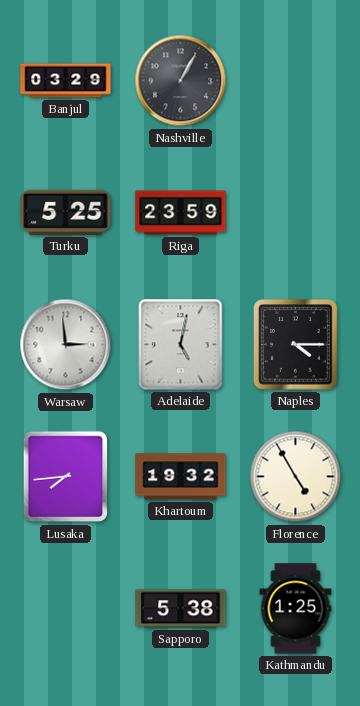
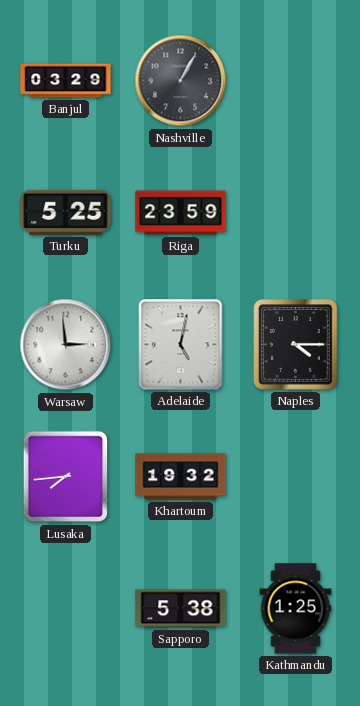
Florence: 4:55 -> none
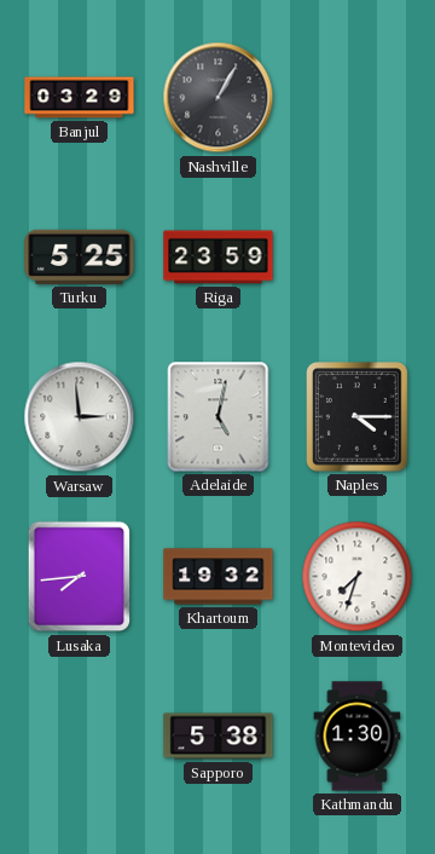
Montevideo: none -> 7:33
Kathmandu: 1:25 -> 1:30
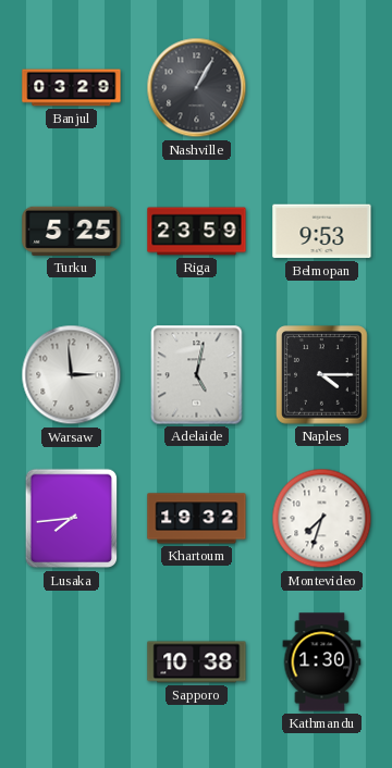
Belmopan: none -> 9:53
Sapporo: 5:38 -> 10:38
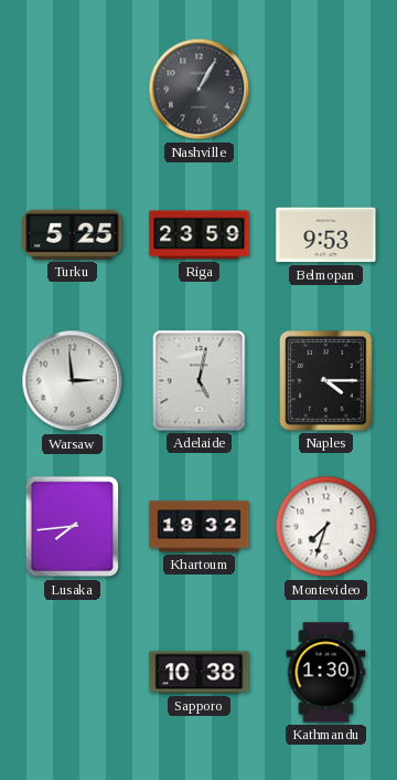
Banjul: 03:29 -> none
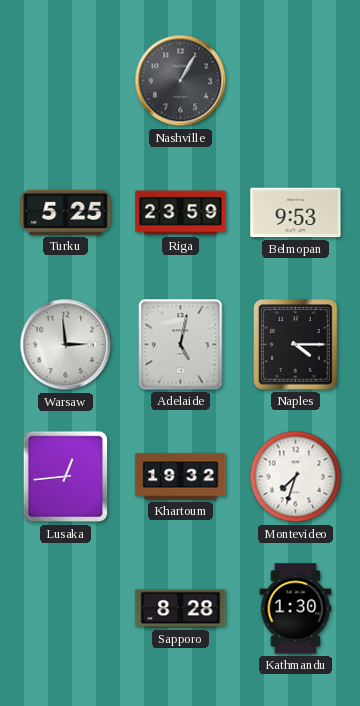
Lusaka: 7:44 -> 12:44
Sapporo: 10:38 -> 8:28
